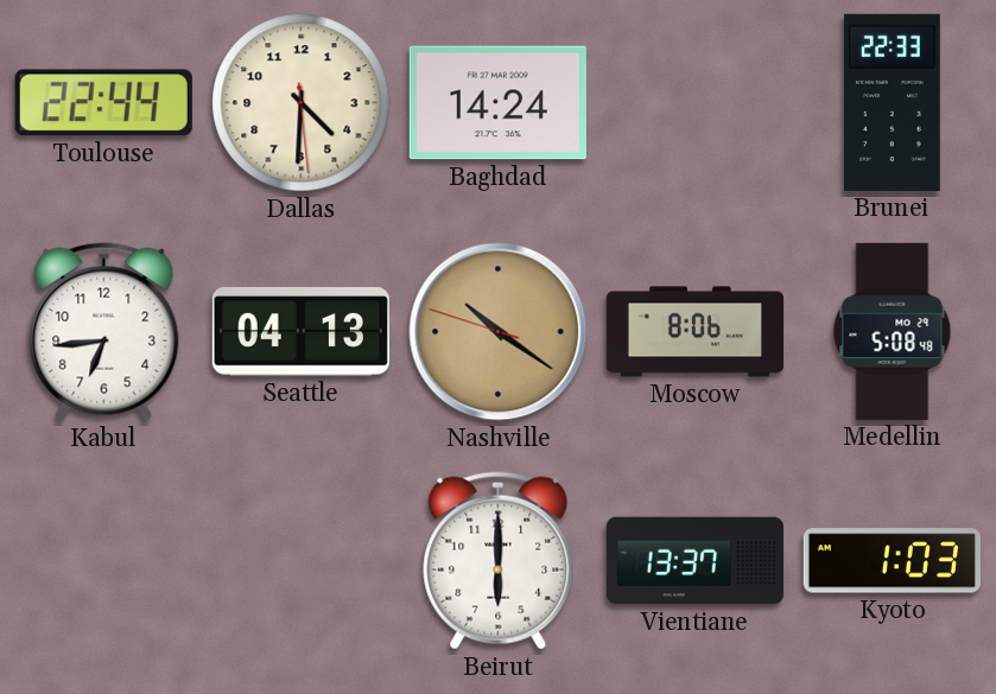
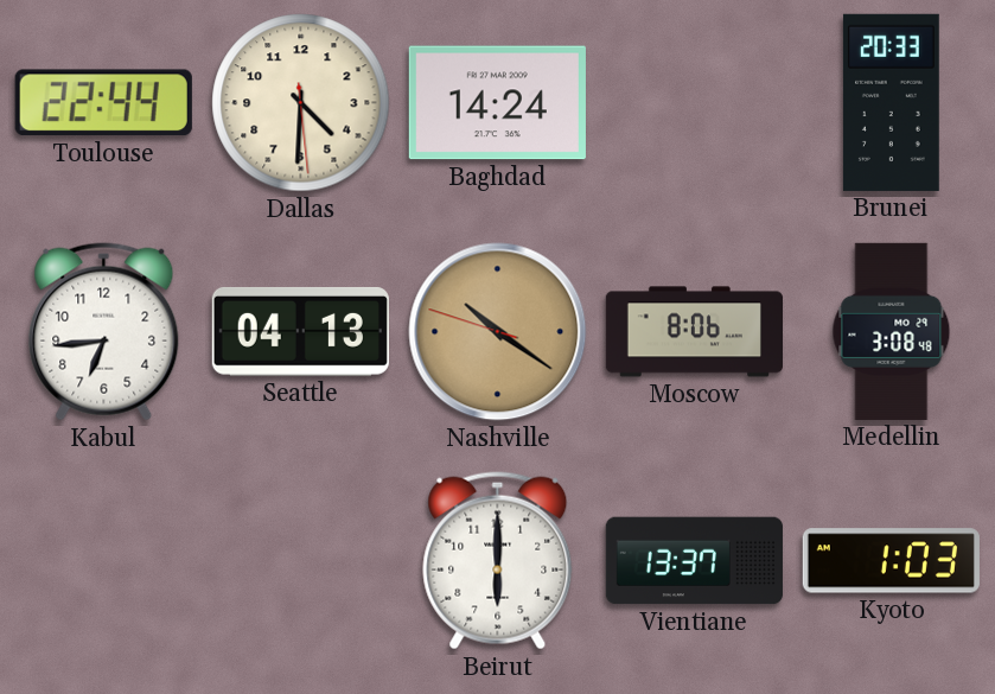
Brunei: 22:33 -> 20:33
Medellin: 5:08 -> 3:08
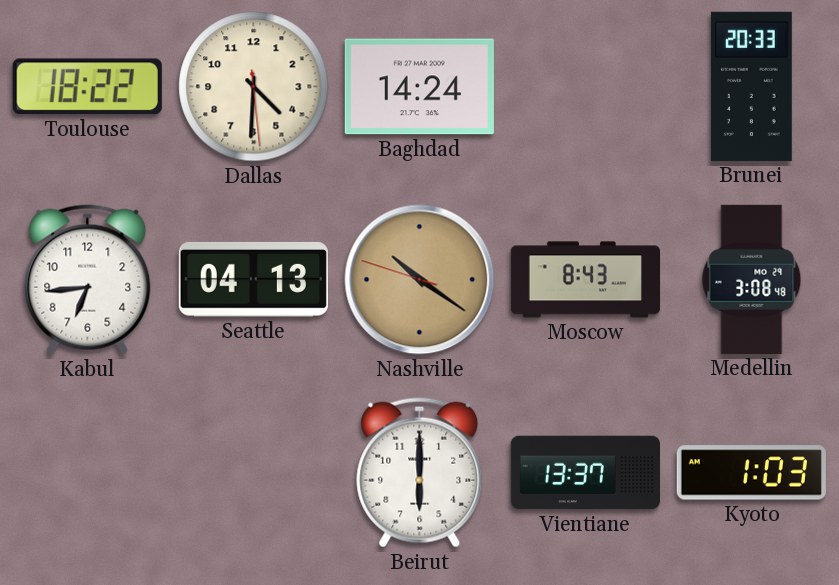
Toulouse: 22:44 -> 18:22
Moscow: 8:06 -> 8:43
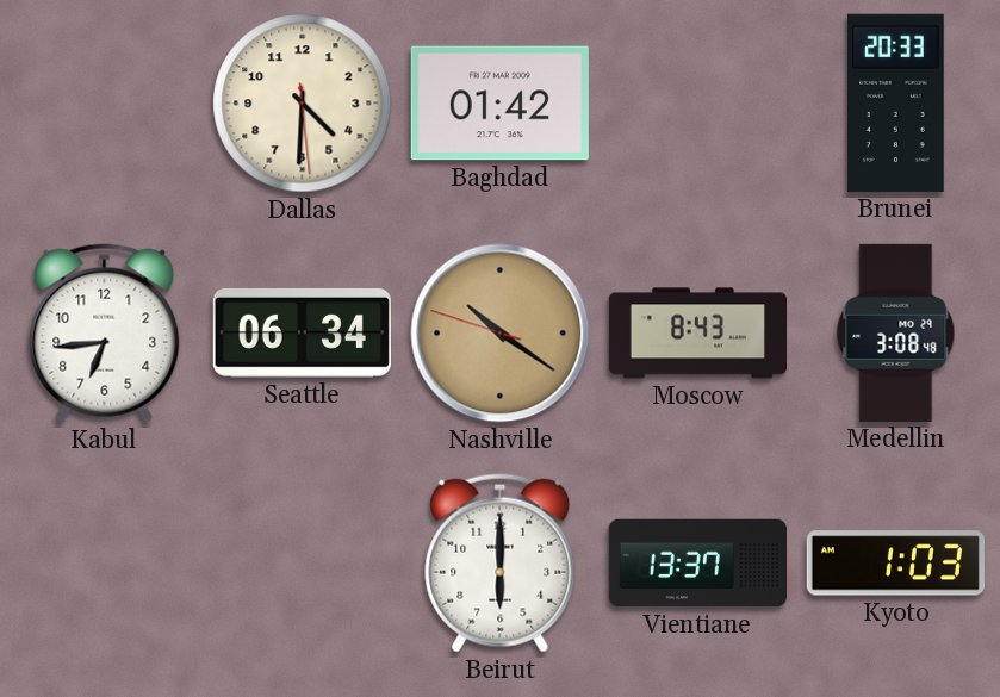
Toulouse: 18:22 -> none
Baghdad: 14:24 -> 01:42
Seattle: 04:13 -> 06:34
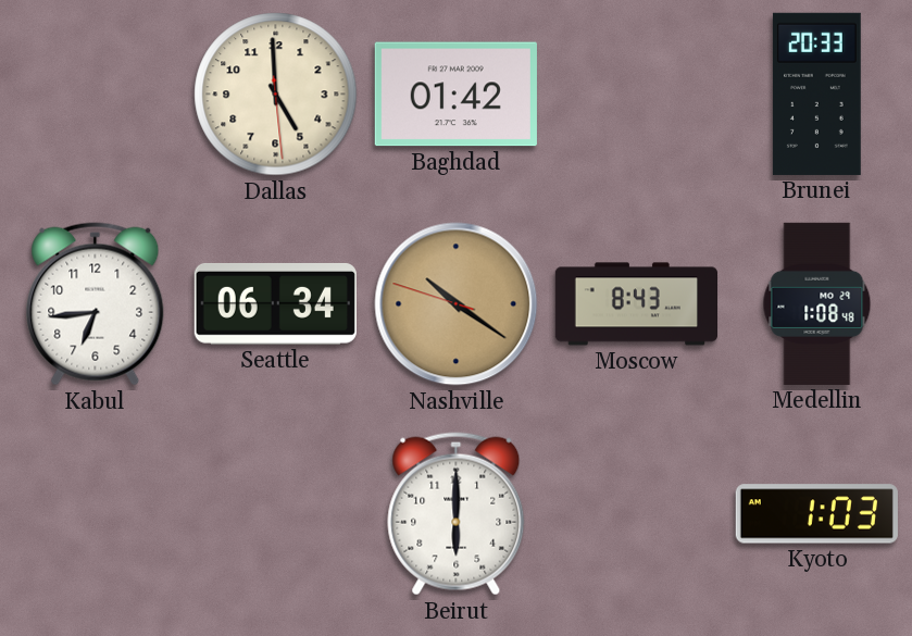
Dallas: 4:30 -> 4:59
Medellin: 3:08 -> 1:08
Vientiane: 13:37 -> none
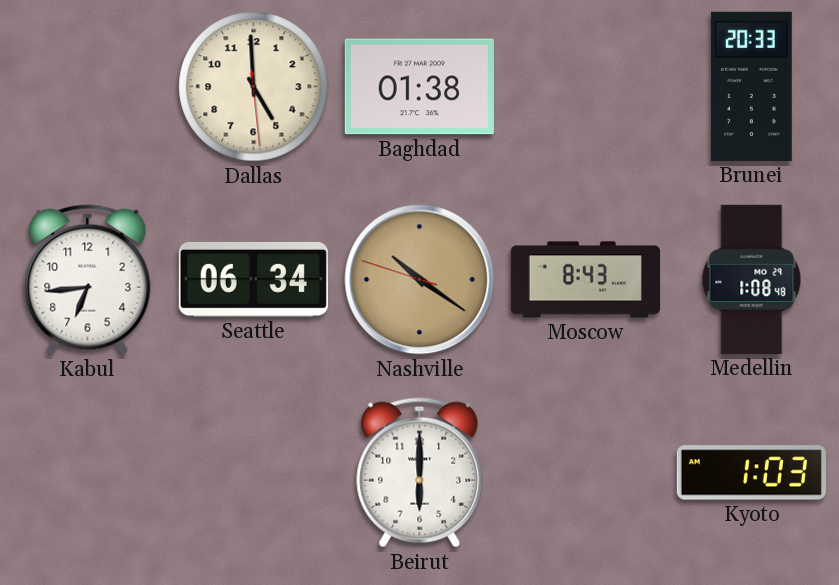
Baghdad: 01:42 -> 01:38
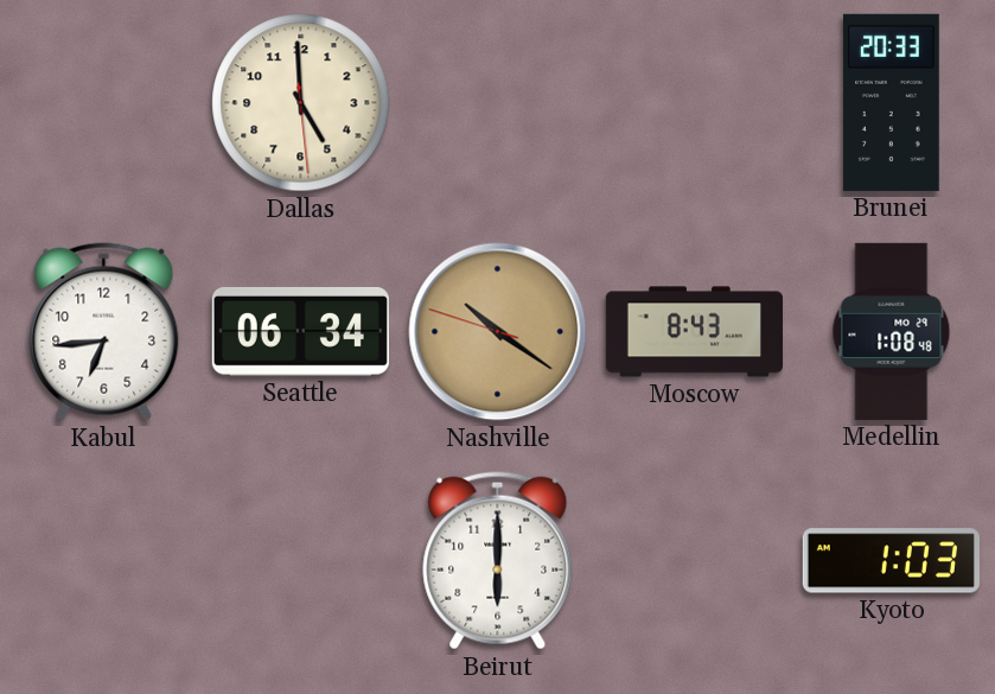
Baghdad: 01:38 -> none
